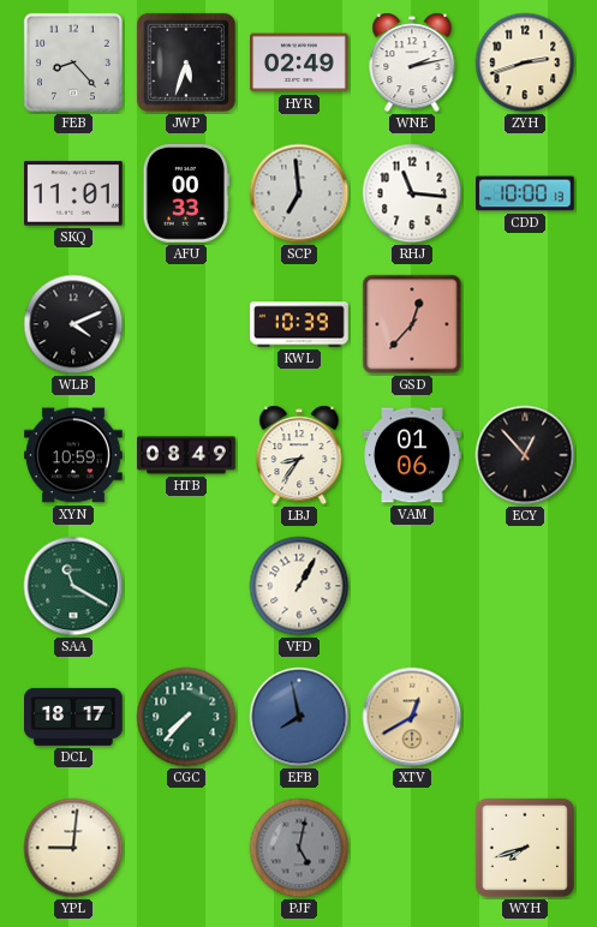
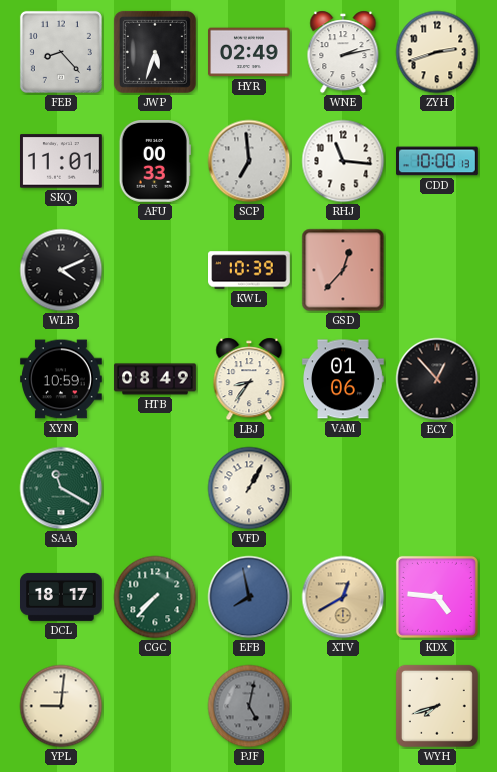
KDX: none -> 4:46
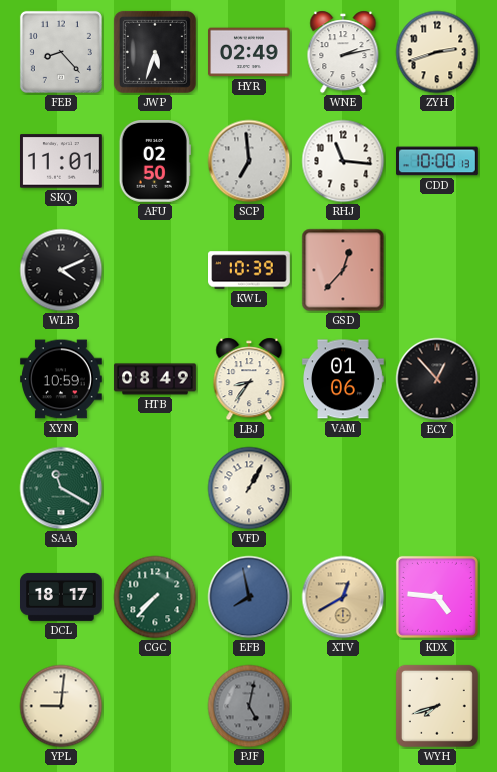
AFU: 00:33 -> 02:50
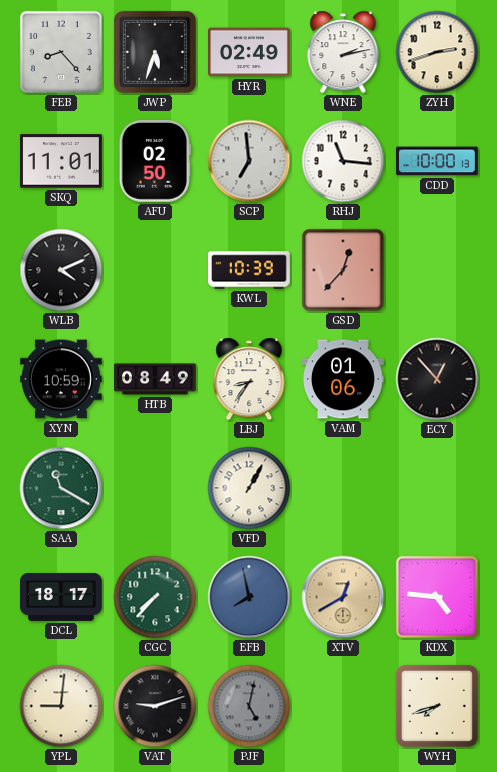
VAT: none -> 9:12
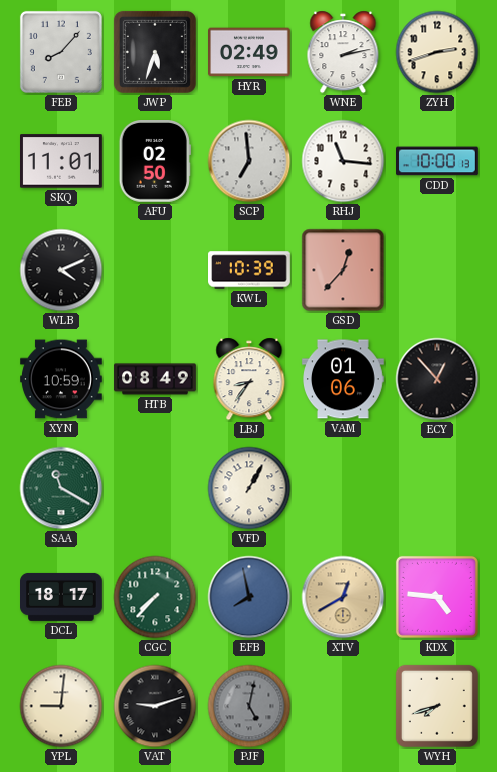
FEB: 8:23 -> 8:07
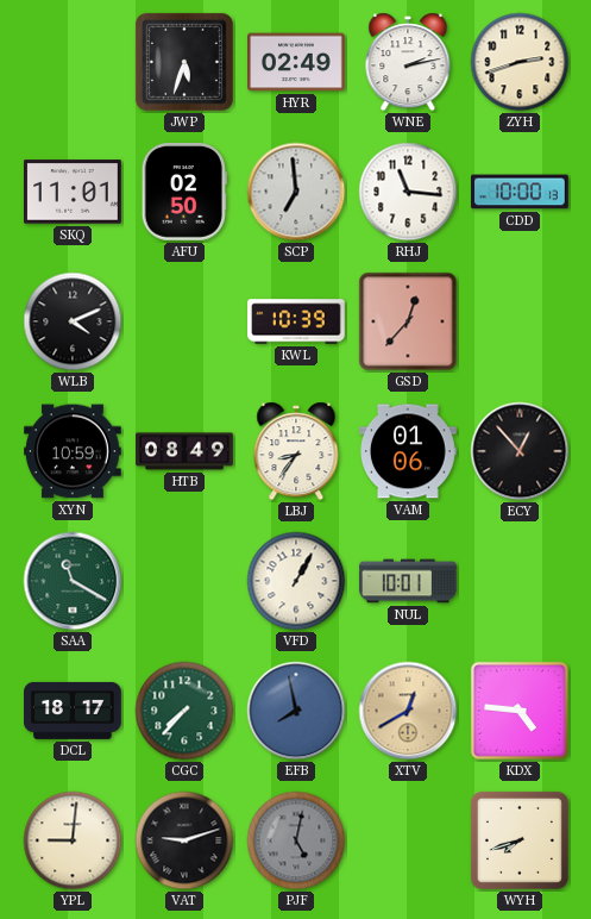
FEB: 8:07 -> none
NUL: none -> 10:01
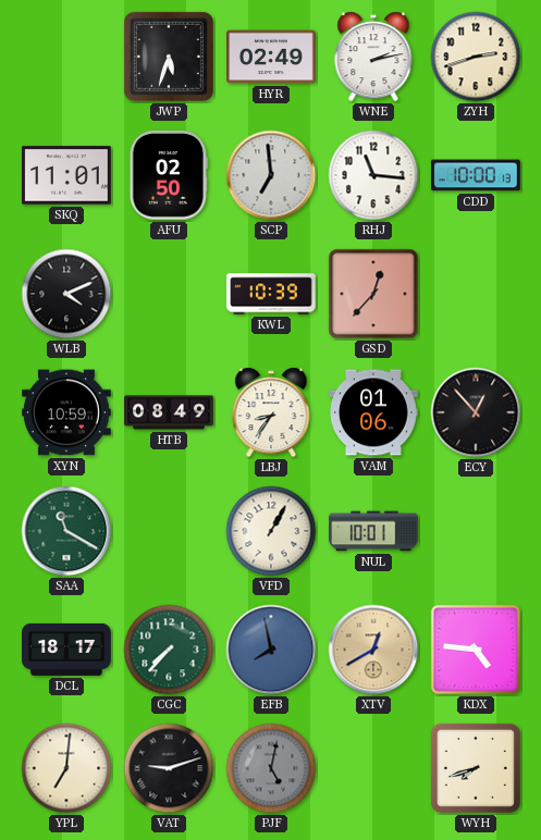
YPL: 9:01 -> 7:01
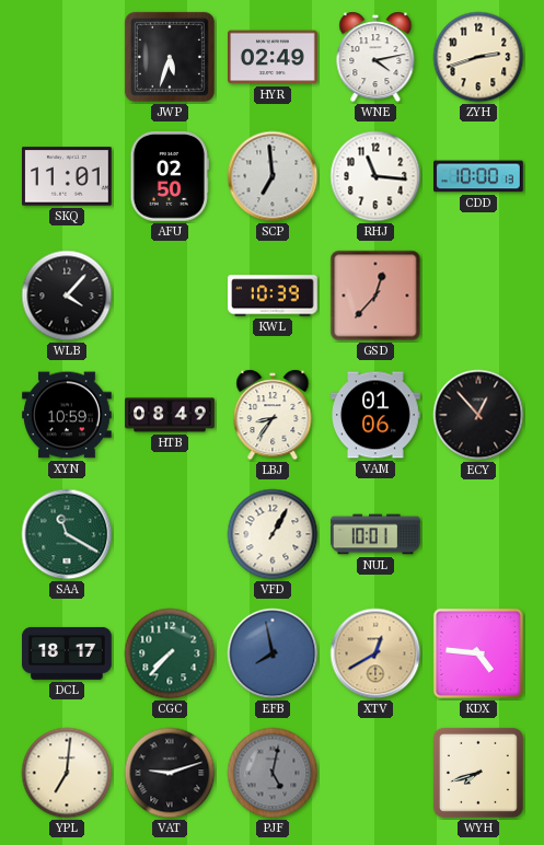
WNE: 2:13 -> 4:13
WLB: 4:11 -> 4:07
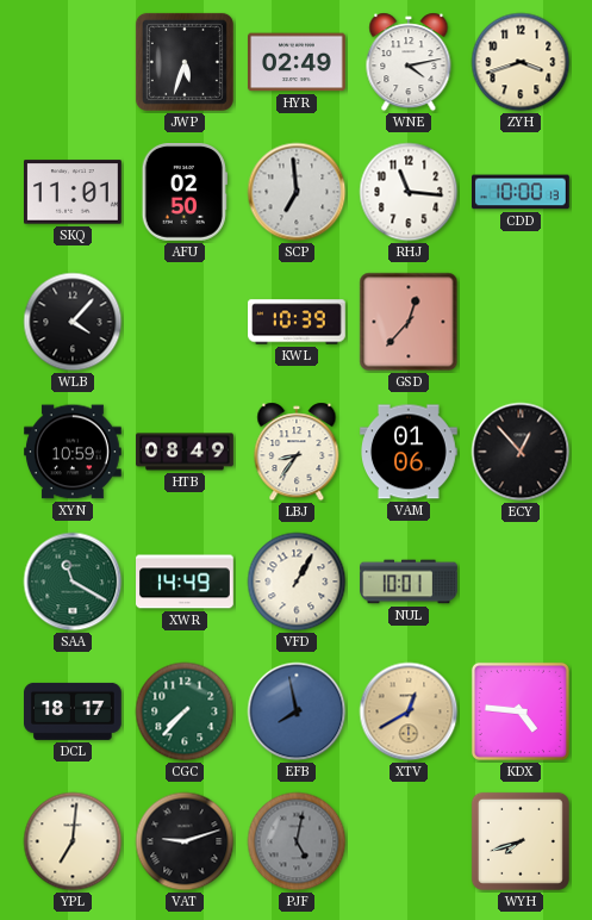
ZYH: 2:42 -> 3:42
XWR: none -> 14:49
